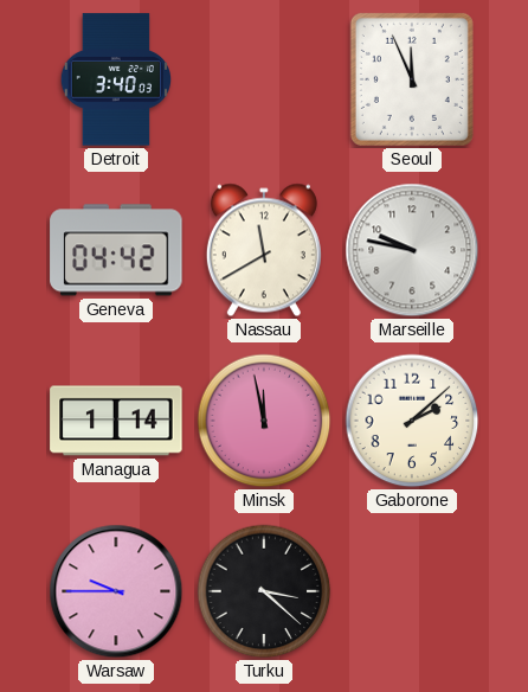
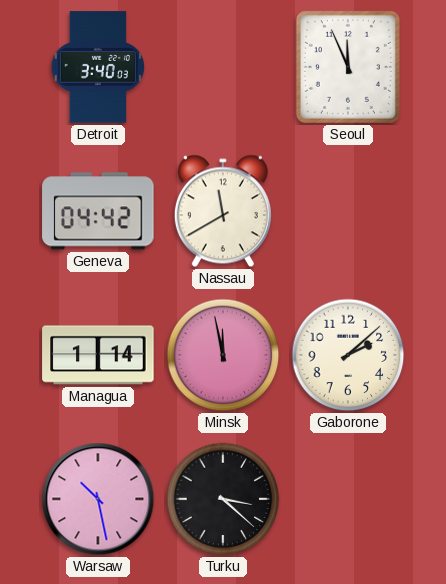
Marseille: 9:47 -> none
Warsaw: 9:45 -> 10:28
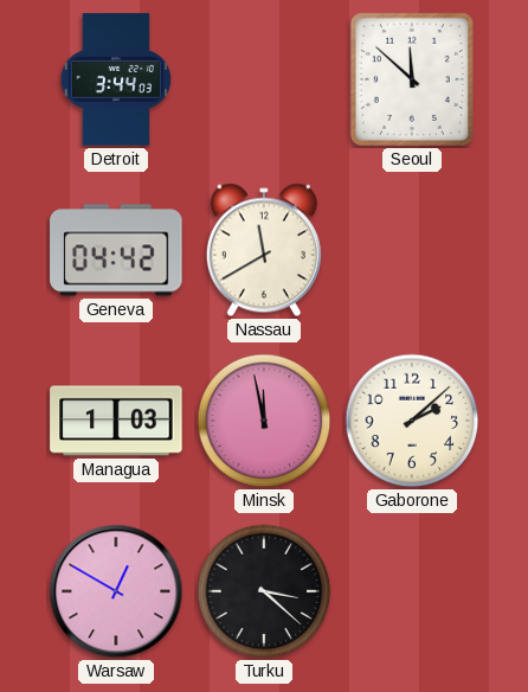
Detroit: 3:40 -> 3:44
Seoul: 11:56 -> 11:52
Managua: 1:14 -> 1:03
Warsaw: 10:28 -> 12:50
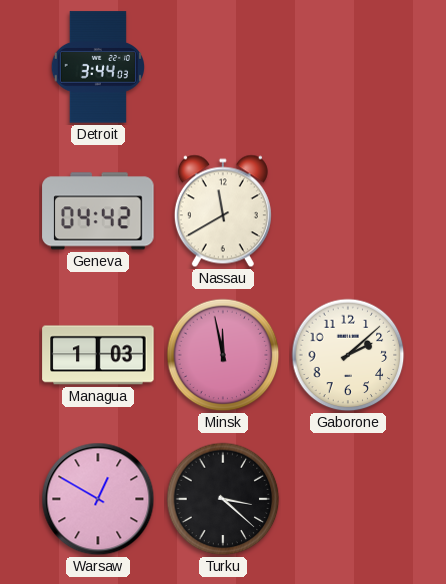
Seoul: 11:52 -> none
